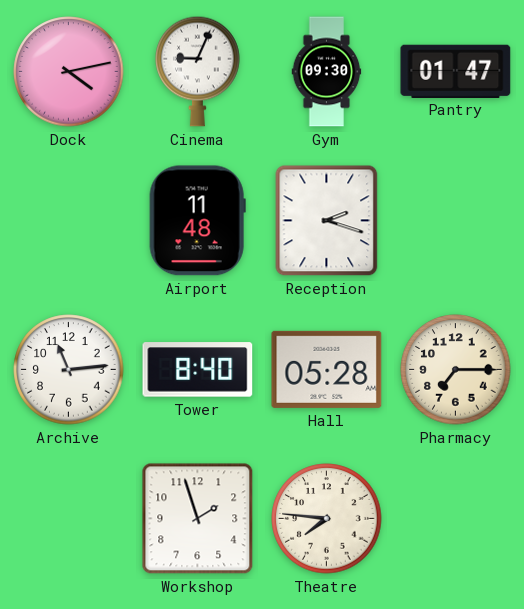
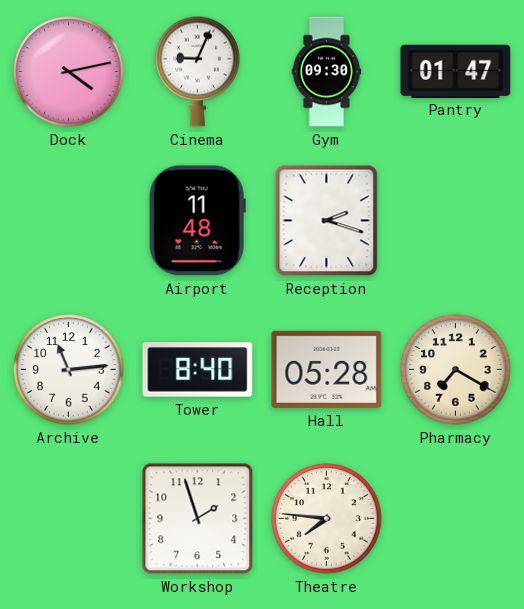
Pharmacy: 7:15 -> 7:20
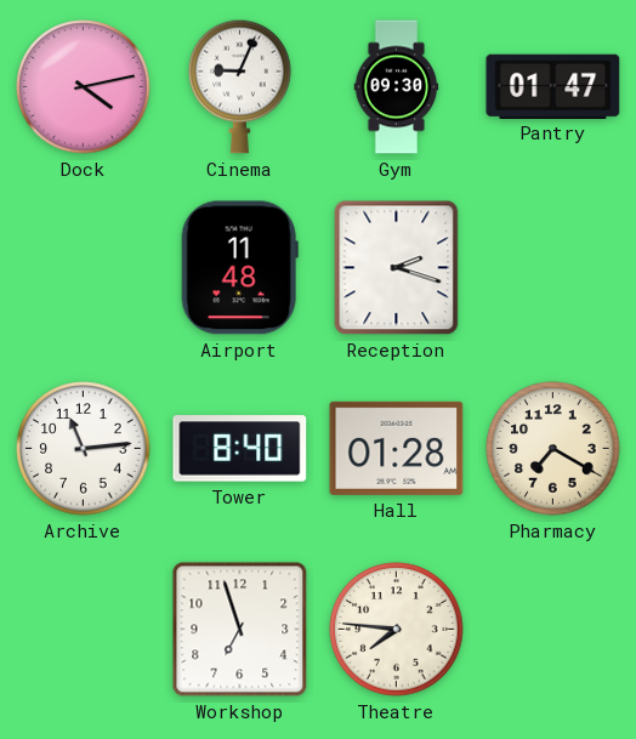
Hall: 05:28 -> 01:28
Workshop: 1:57 -> 6:57
